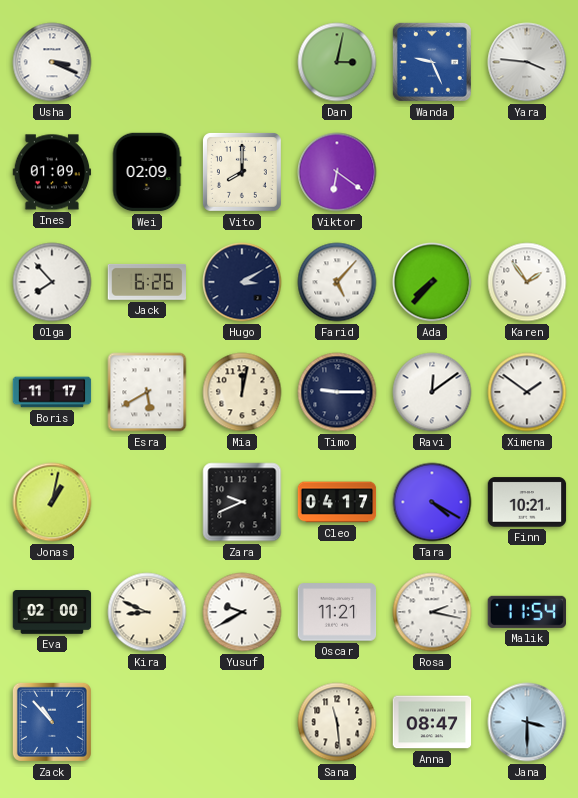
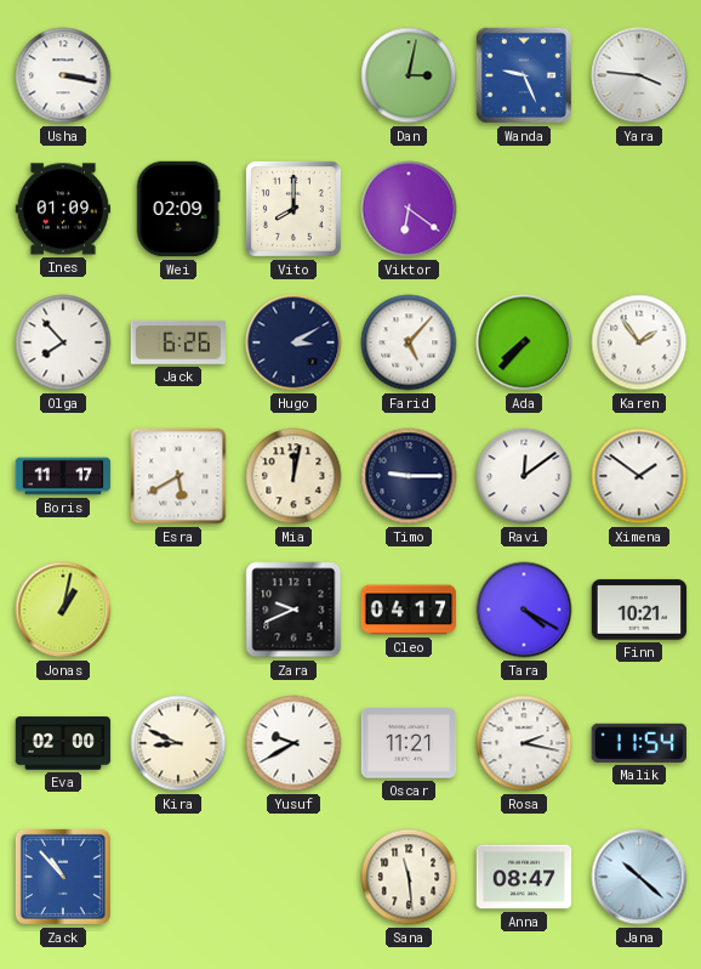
Usha: 3:19 -> 3:17
Jana: 3:30 -> 10:22
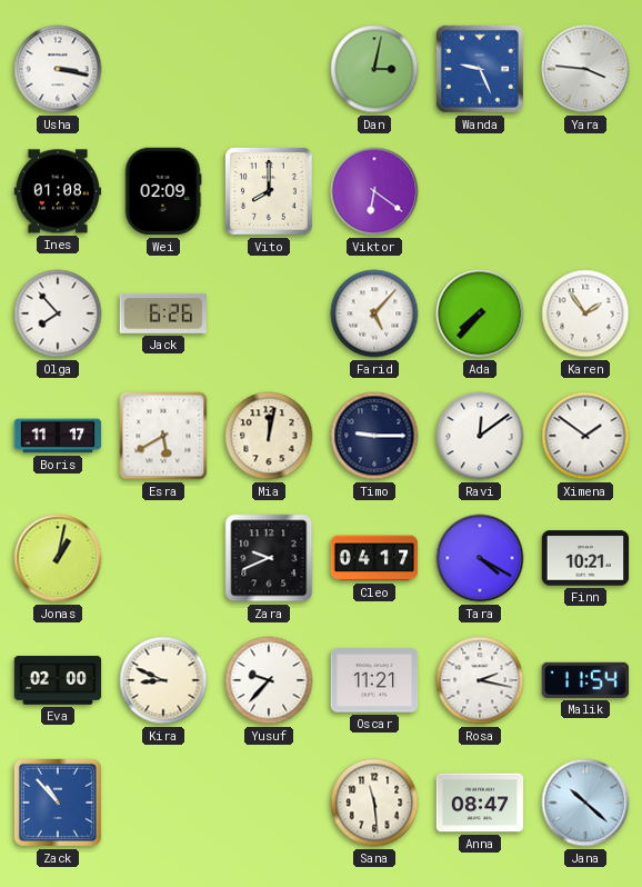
Ines: 01:09 -> 01:08
Hugo: 3:10 -> none
Yusuf: 9:40 -> 9:37
